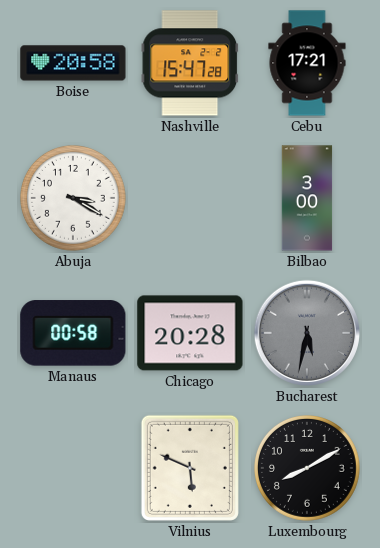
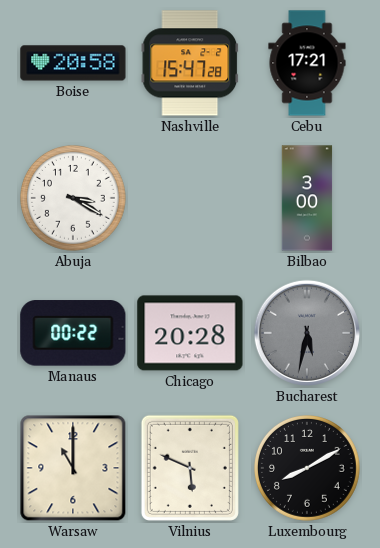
Manaus: 00:58 -> 00:22
Warsaw: none -> 11:00
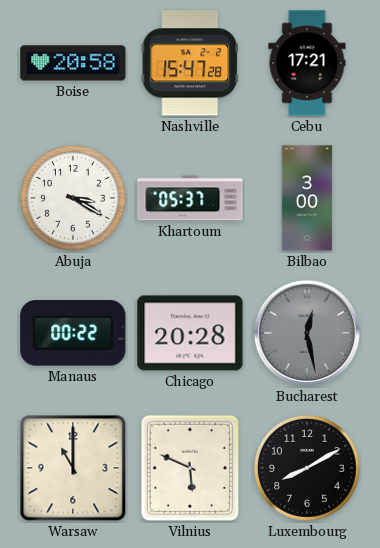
Khartoum: none -> 05:37
Bucharest: 5:32 -> 12:28
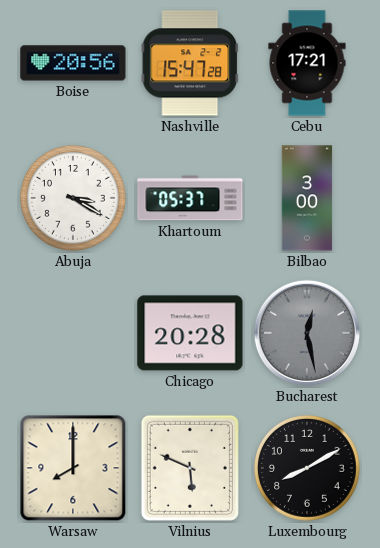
Boise: 20:58 -> 20:56
Manaus: 00:22 -> none
Warsaw: 11:00 -> 8:00
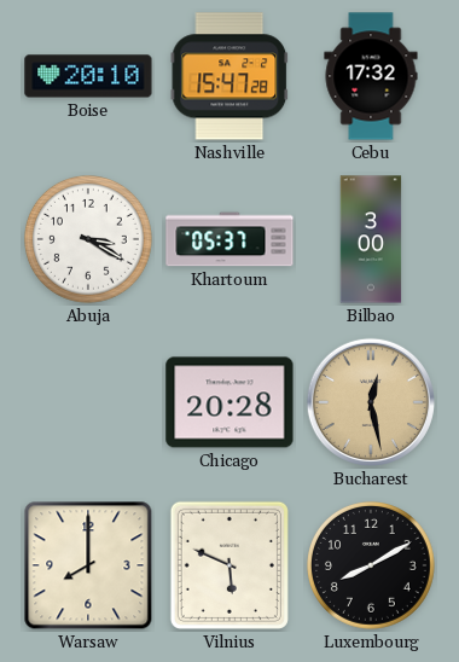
Boise: 20:56 -> 20:10
Cebu: 17:21 -> 17:32
Bucharest dial: grey -> champagne
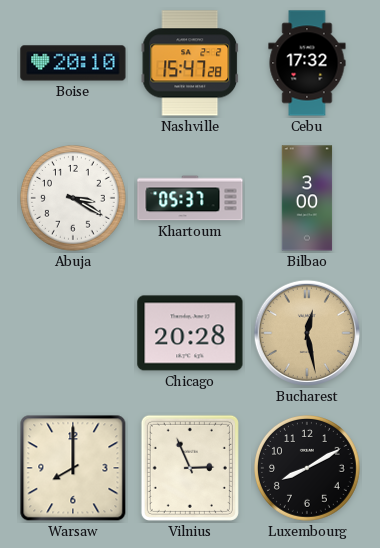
Vilnius: 5:49 -> 2:56
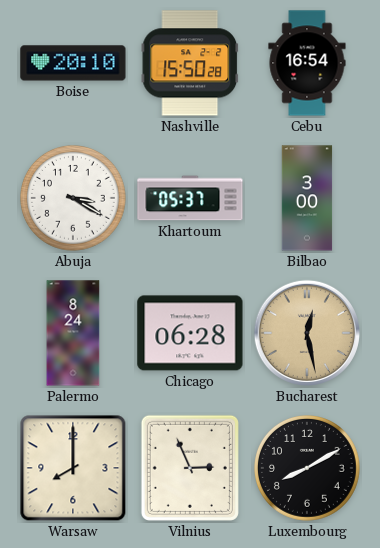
Nashville: 15:47 -> 15:50
Cebu: 17:32 -> 16:54
Palermo: none -> 8:24
Chicago: 20:28 -> 06:28
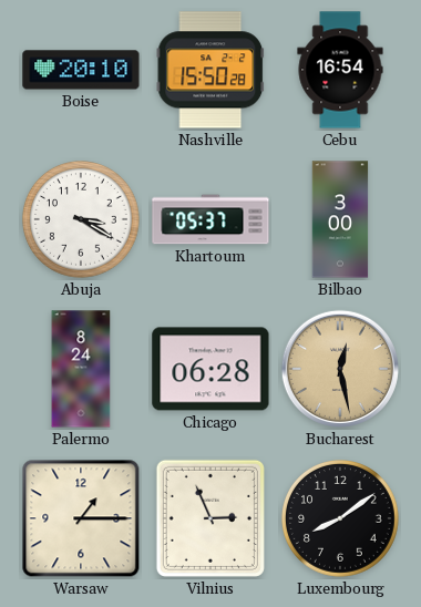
Warsaw: 8:00 -> 1:15
Luxembourg: 8:10 -> 8:09
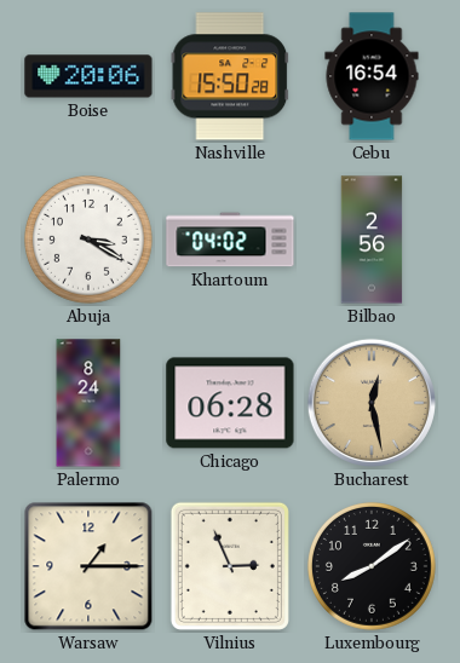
Boise: 20:10 -> 20:06
Khartoum: 05:37 -> 04:02
Bilbao: 3:00 -> 2:56
